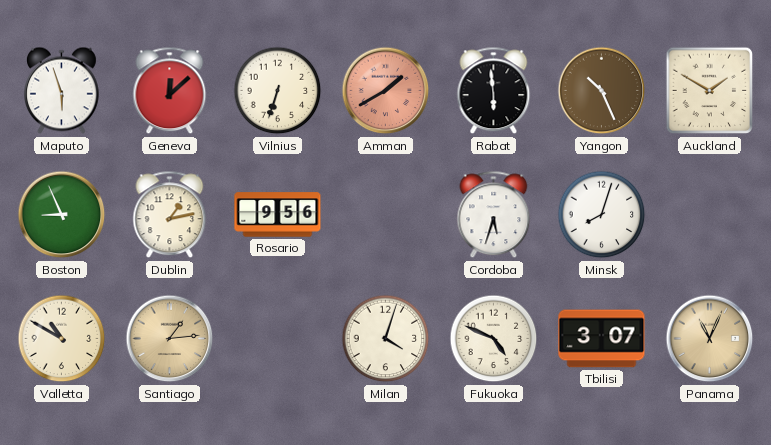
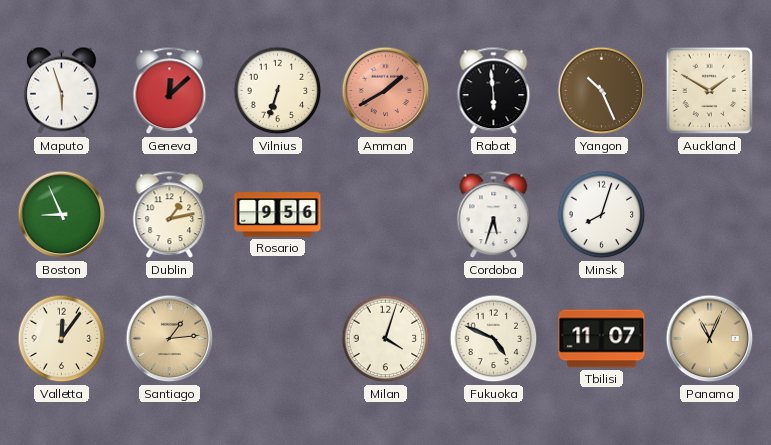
Valletta: 10:50 -> 12:06
Tbilisi: 3:07 -> 11:07
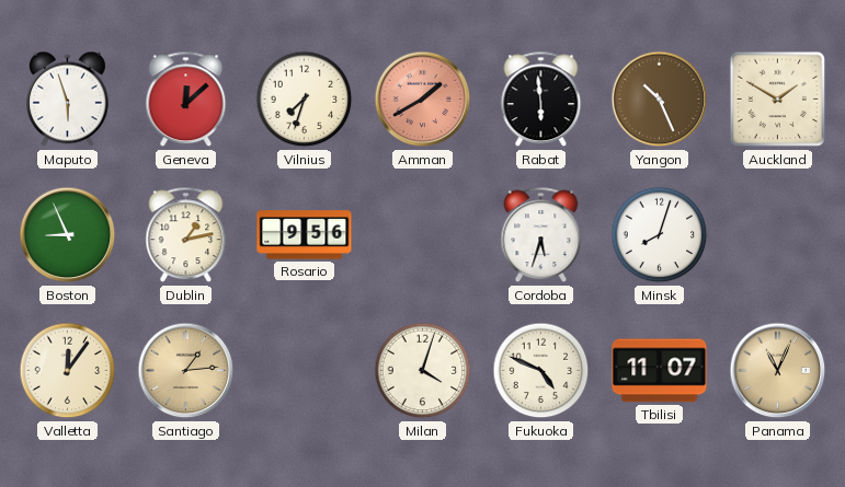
Vilnius: 6:33 -> 7:33
